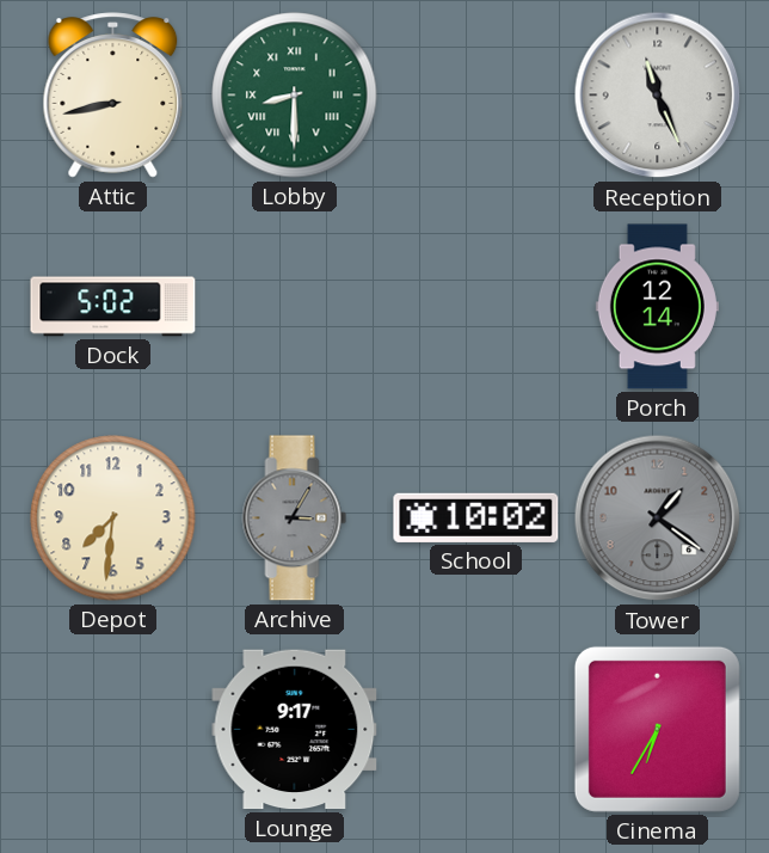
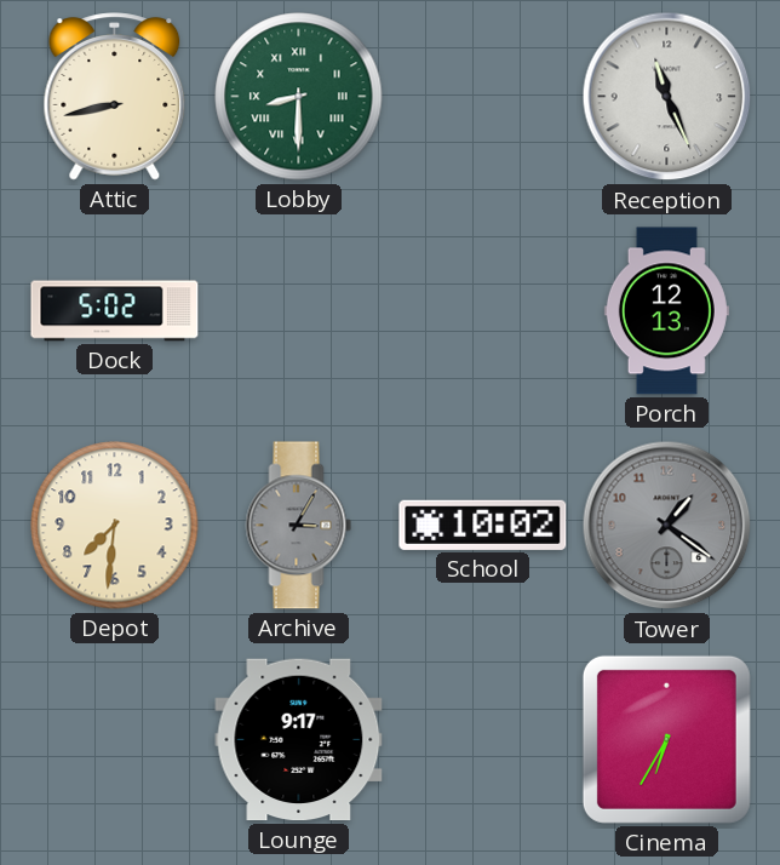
Porch: 12:14 -> 12:13
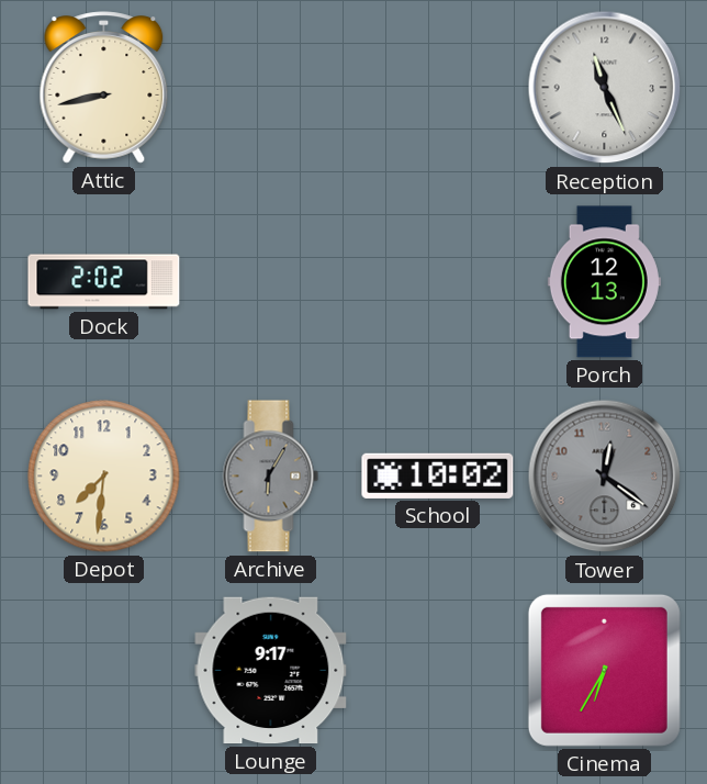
Lobby: 8:30 -> none
Dock: 5:02 -> 2:02
Archive: 3:05 -> 6:05
Tower: 1:21 -> 12:21
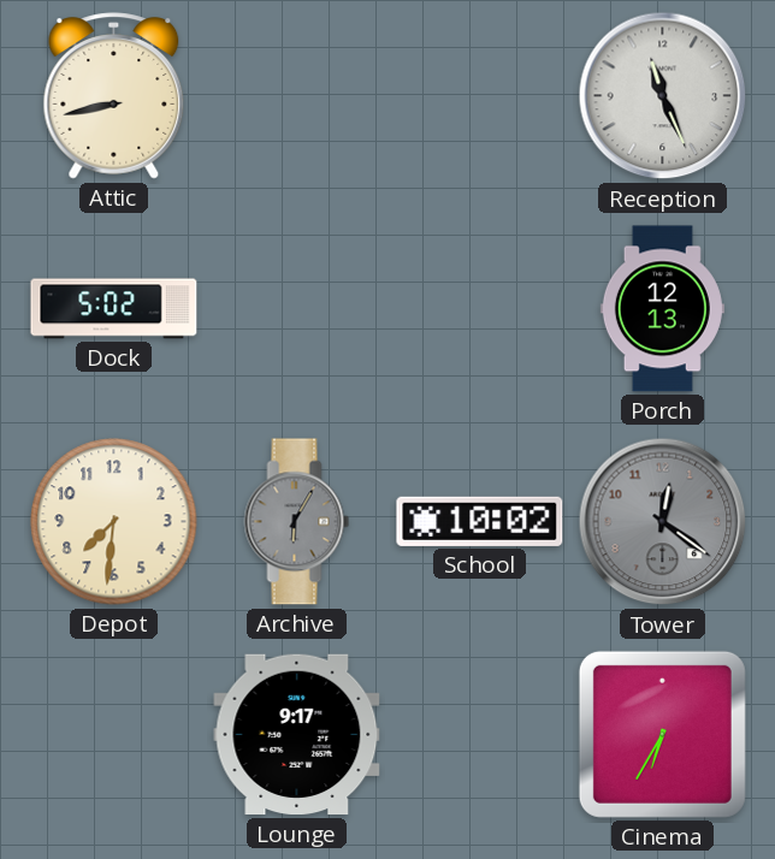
Dock: 2:02 -> 5:02
